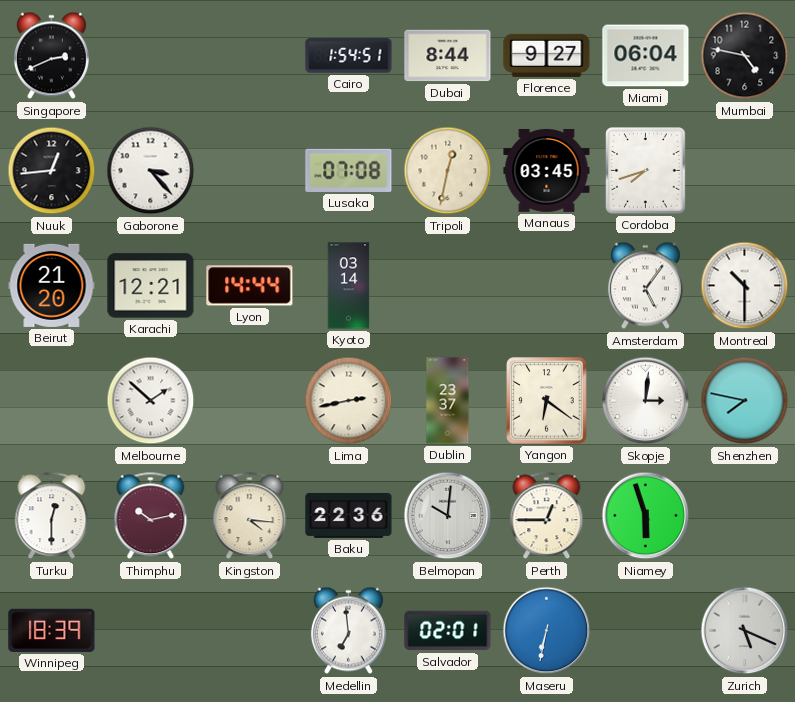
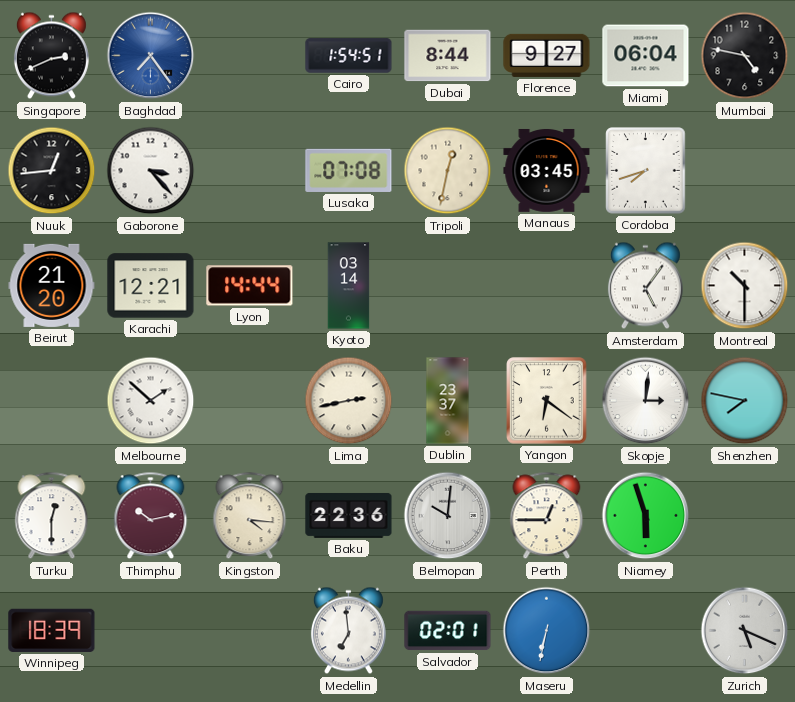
Baghdad: none -> 7:24
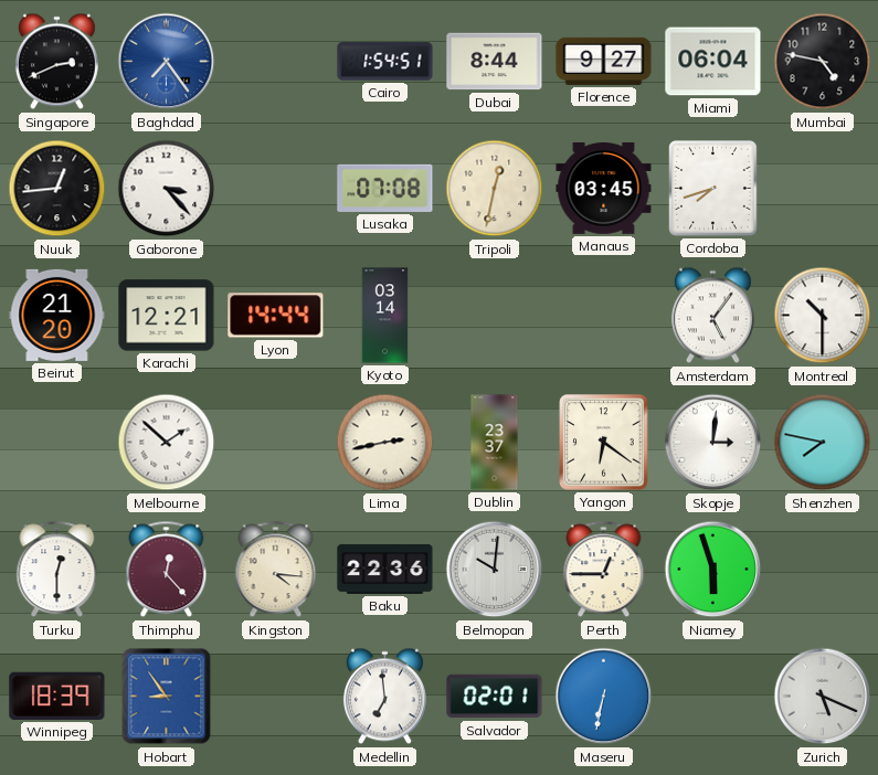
Thimphu: 10:13 -> 12:23
Hobart: none -> 8:54
